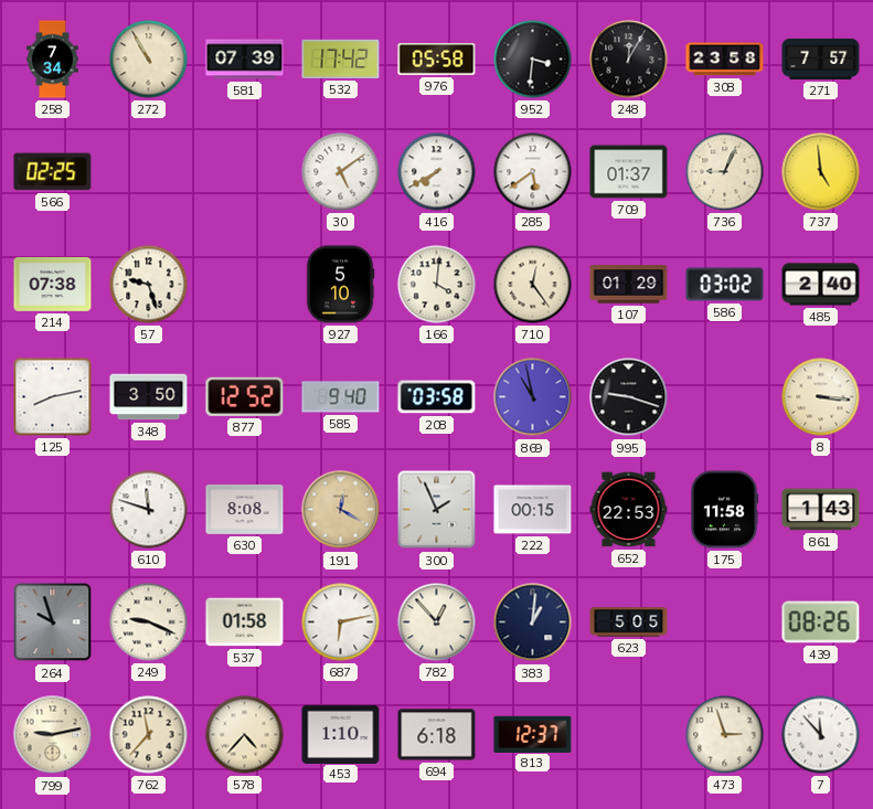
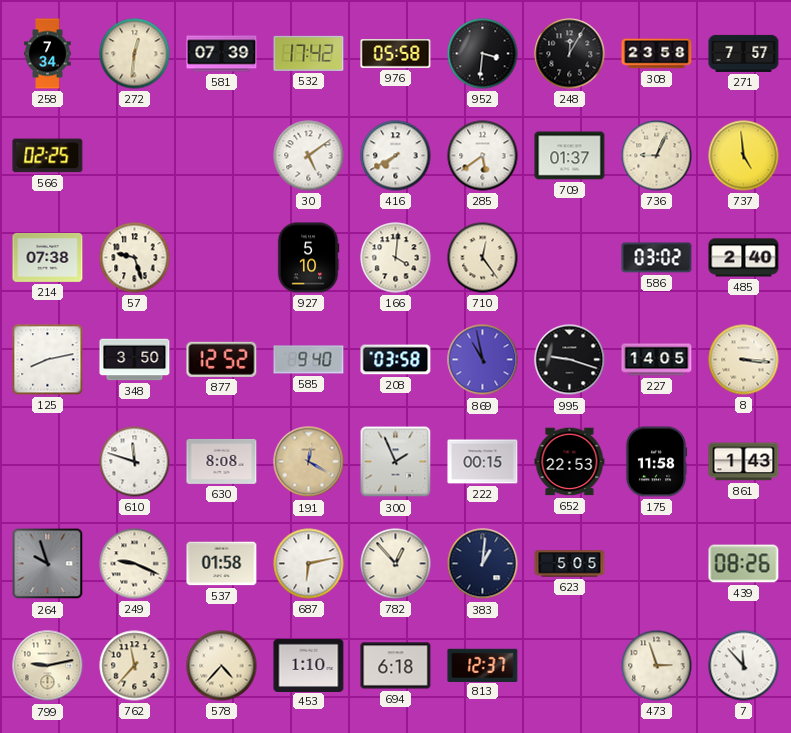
272: 10:55 -> 12:31
107: 01:29 -> none
227: none -> 14:05
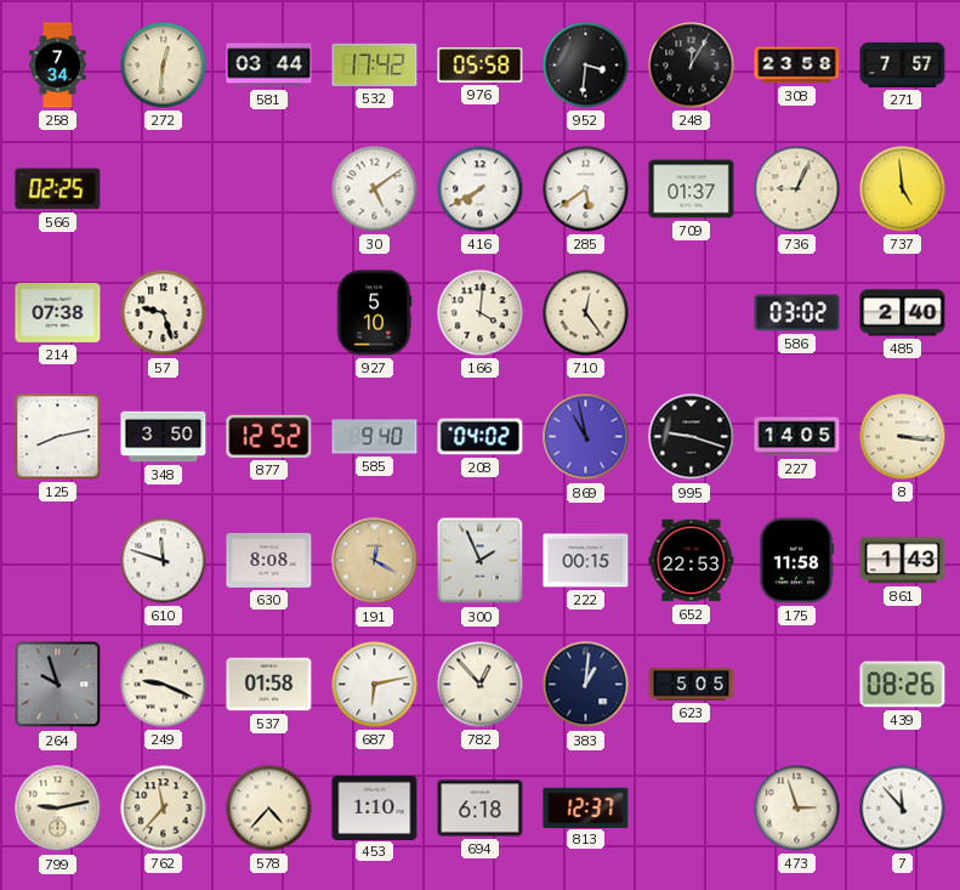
581: 07:39 -> 03:44
208: 03:58 -> 04:02
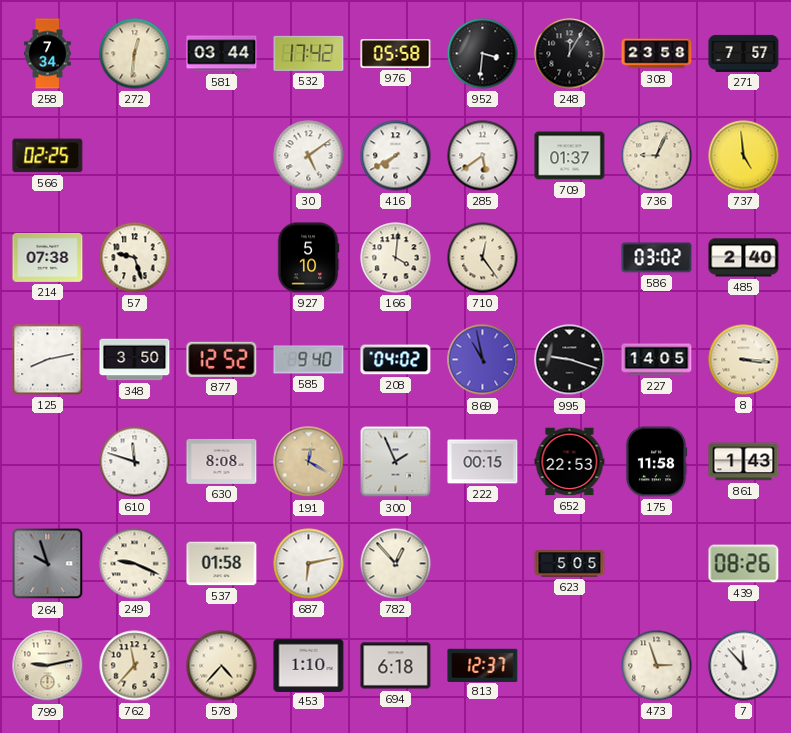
383: 1:01 -> none
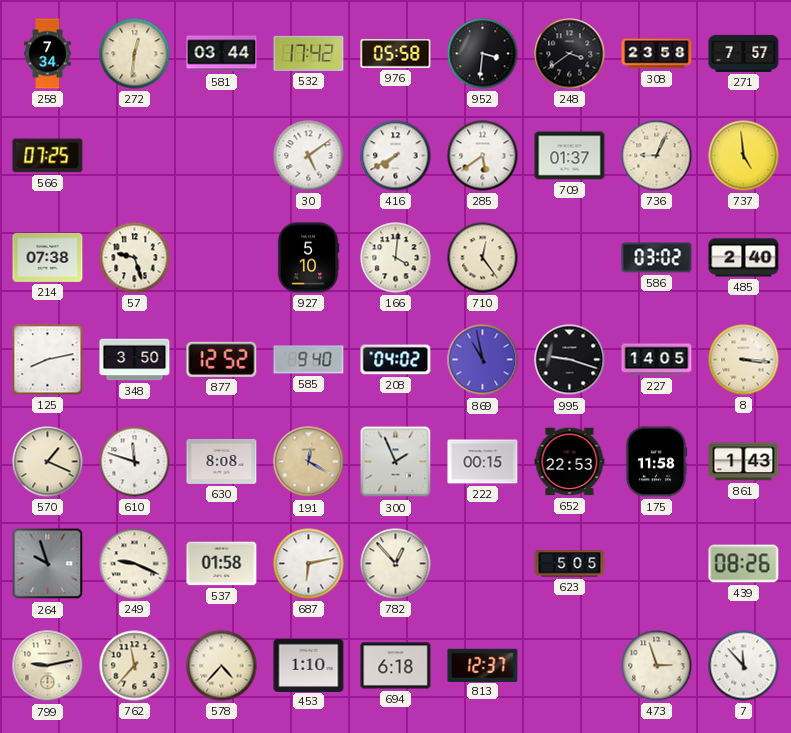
248: 12:05 -> 3:39
566: 02:25 -> 07:25
570: none -> 1:19
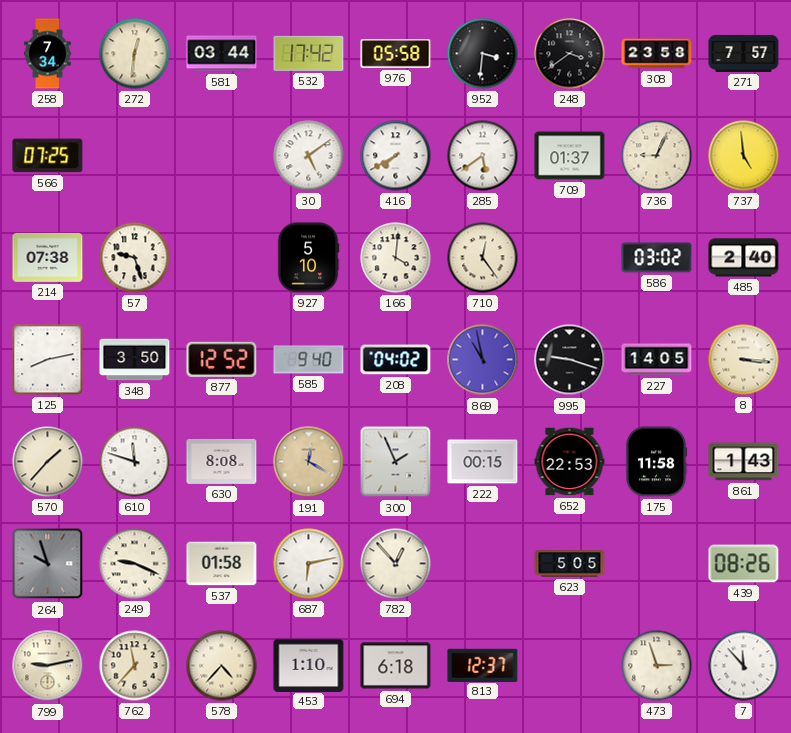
570: 1:19 -> 1:37
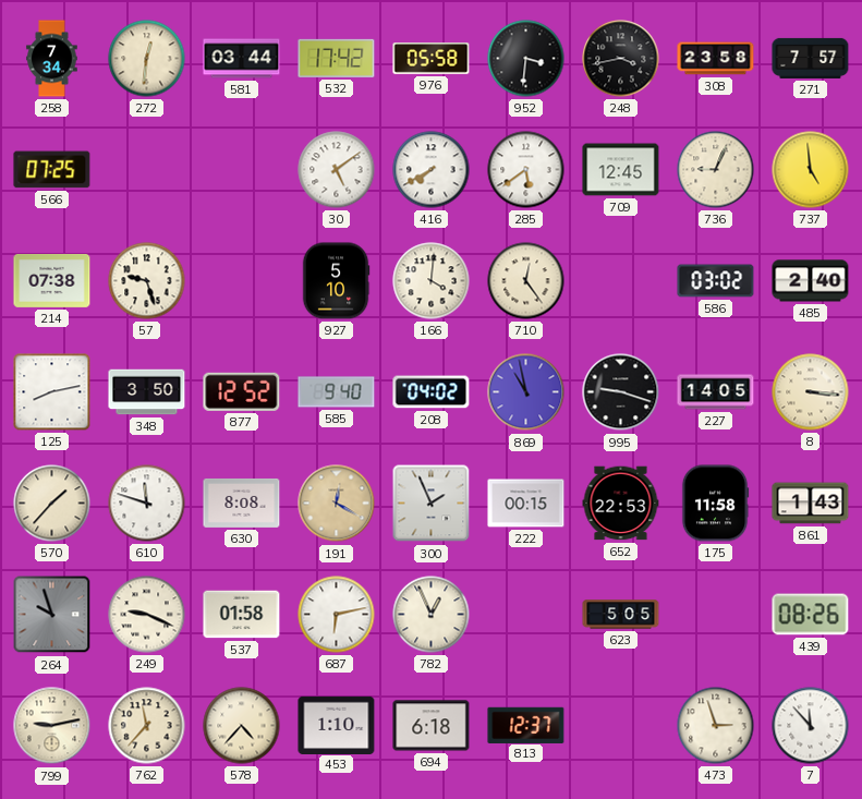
248: 3:39 -> 3:43
709: 01:37 -> 12:45
782: 12:53 -> 12:56
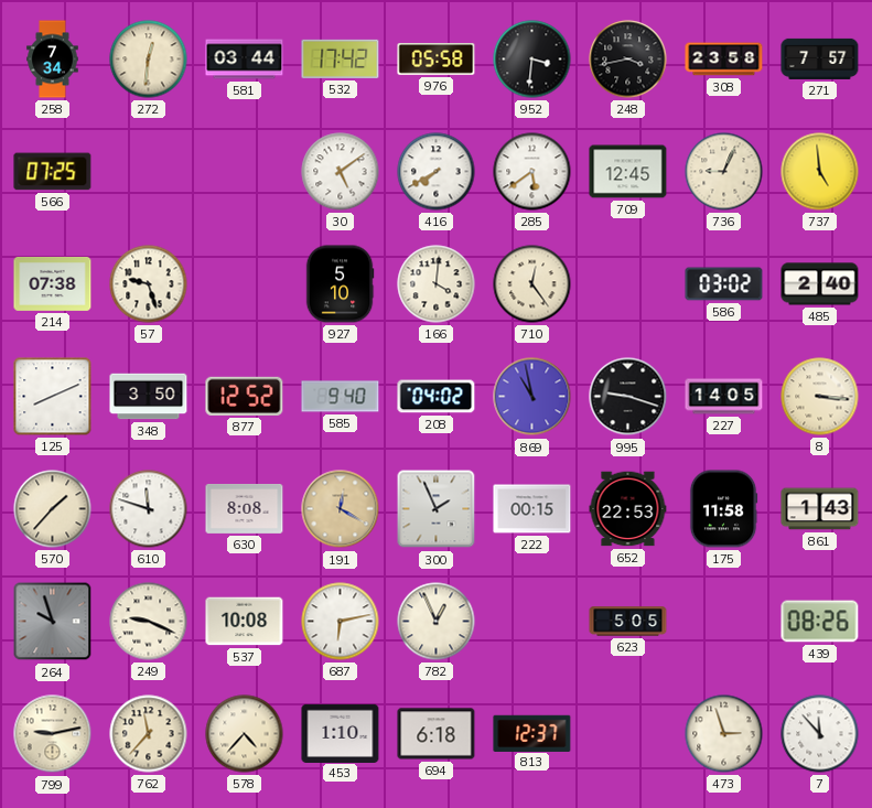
125: 8:13 -> 8:11
537: 01:58 -> 10:08
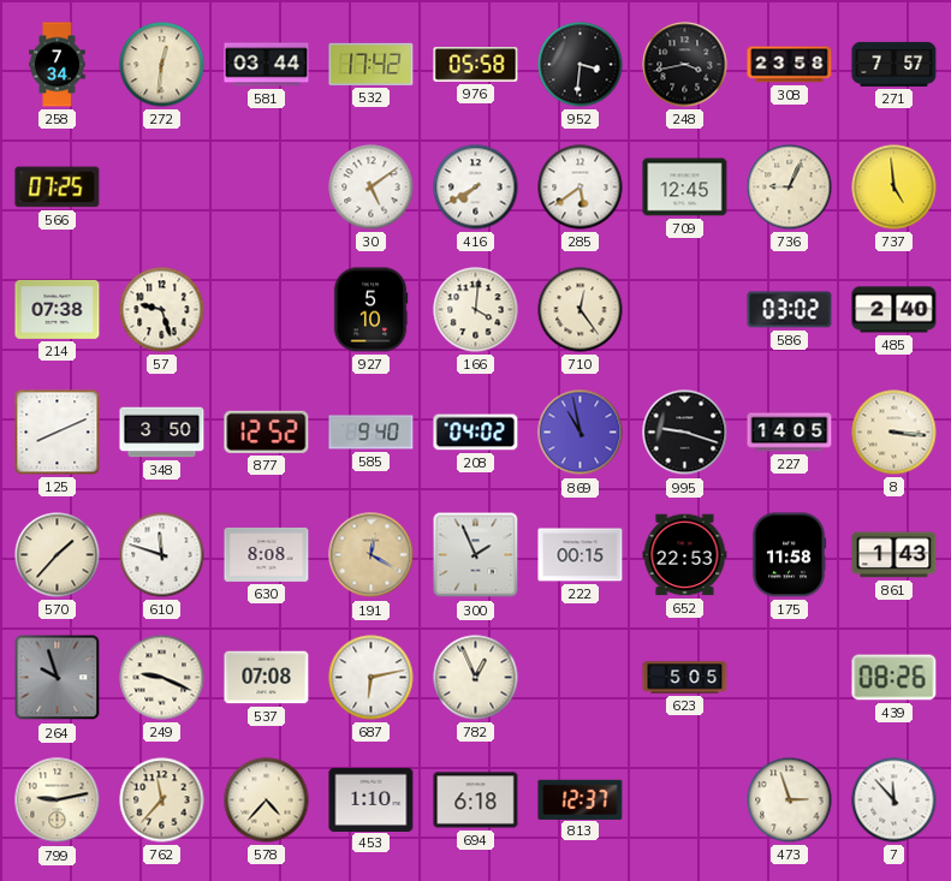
537: 10:08 -> 07:08
